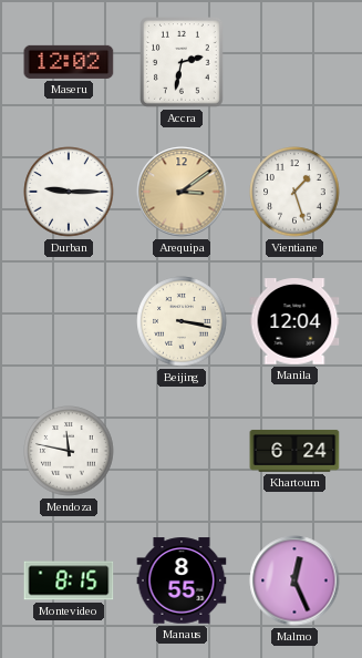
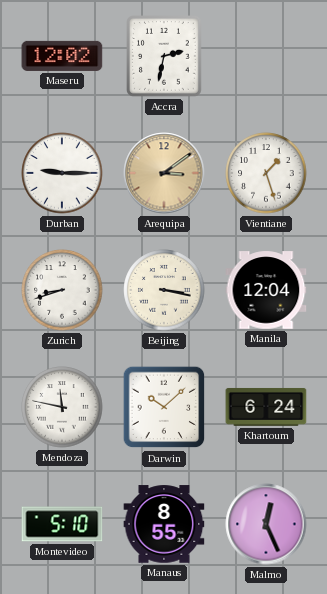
Zurich: none -> 8:42
Darwin: none -> 10:08
Montevideo: 8:15 -> 5:10
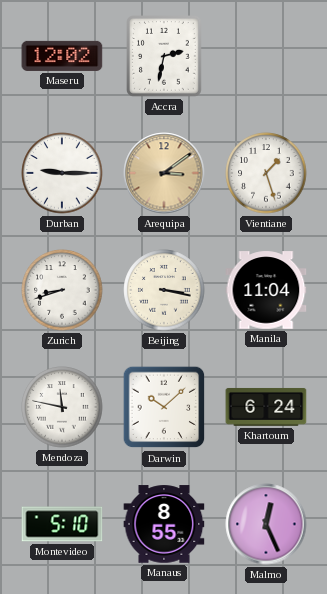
Manila: 12:04 -> 11:04
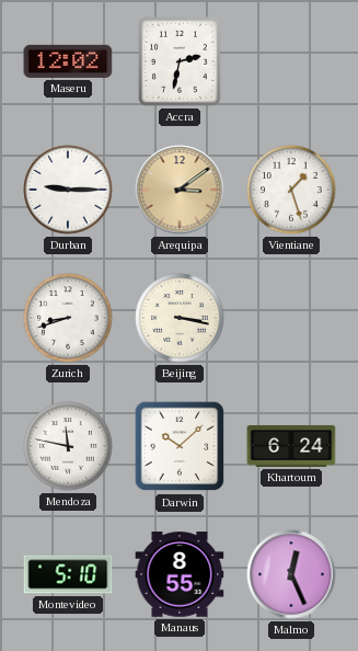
Manila: 11:04 -> none
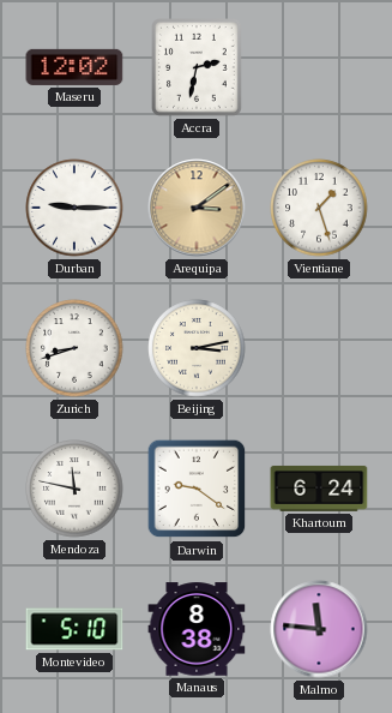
Beijing: 3:17 -> 3:13
Darwin: 10:08 -> 9:21
Manaus: 8:55 -> 8:38
Malmo: 12:26 -> 11:46
